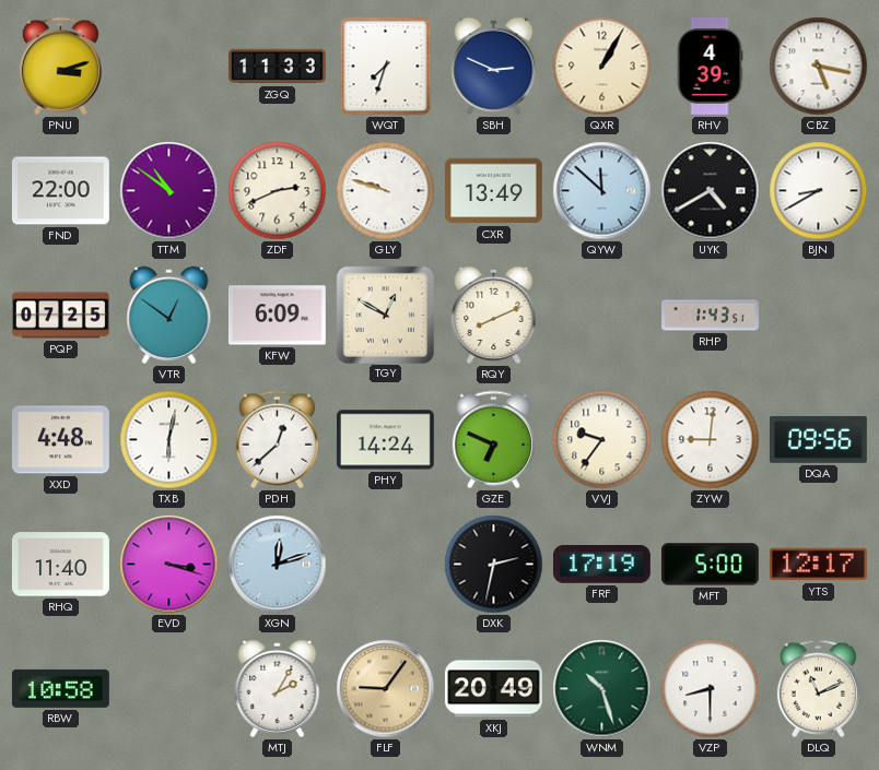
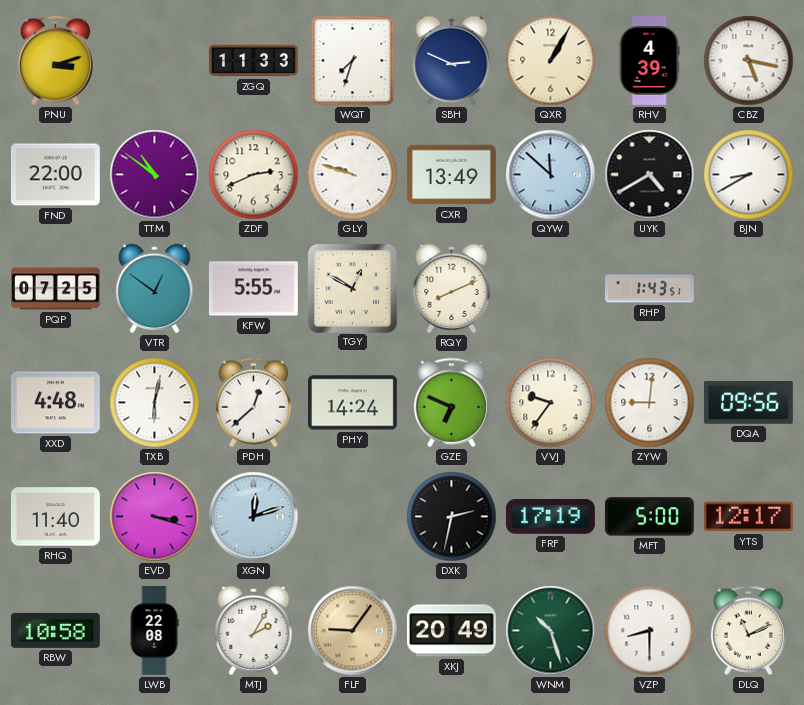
KFW: 6:09 -> 5:55
LWB: none -> 22:08
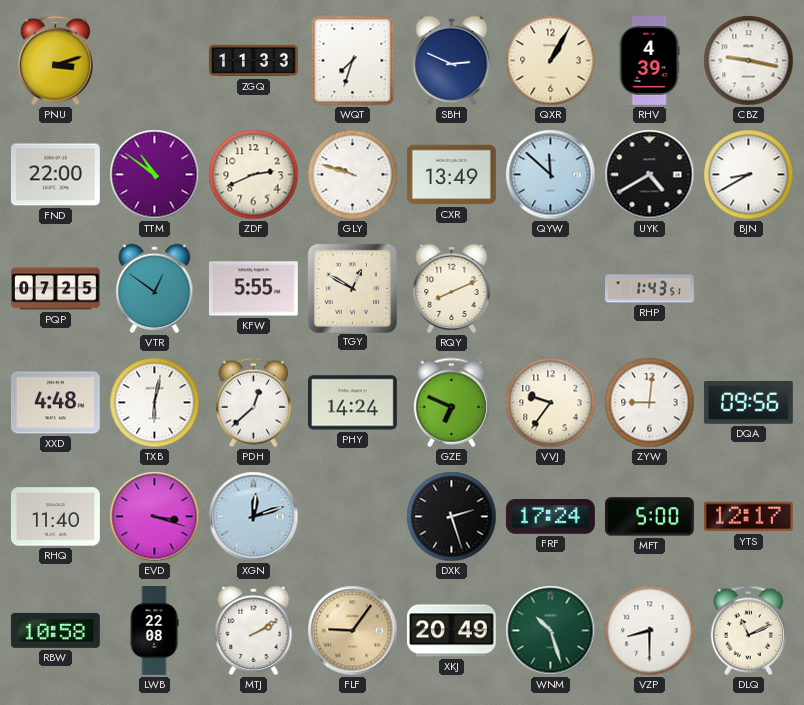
CBZ: 5:17 -> 9:17
DXK: 2:32 -> 2:27
FRF: 17:19 -> 17:24
MTJ: 2:05 -> 2:10
